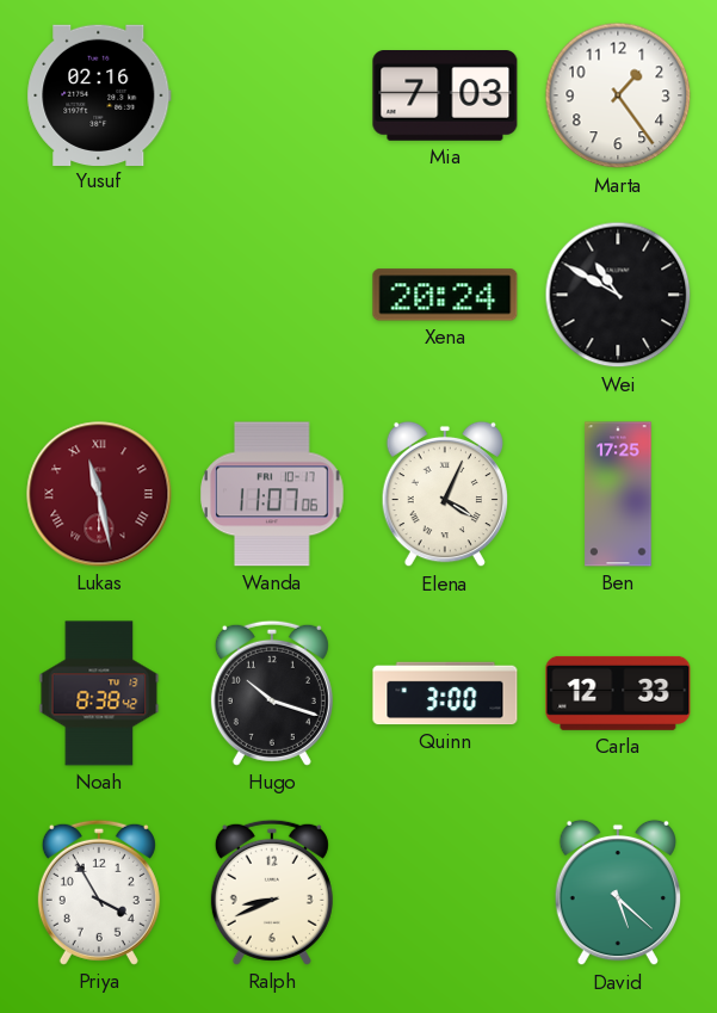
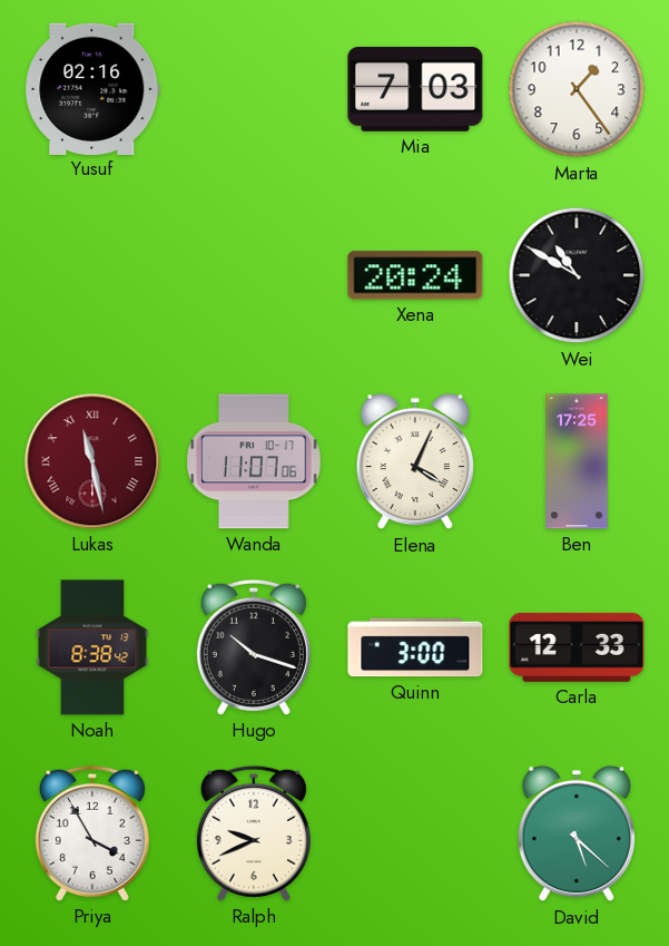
Ralph: 8:41 -> 9:41
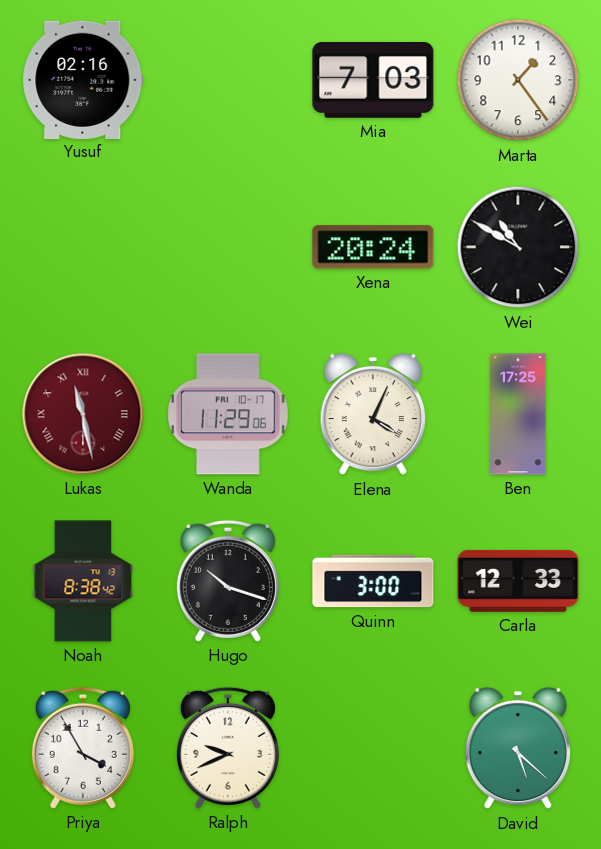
Wanda: 11:07 -> 11:29
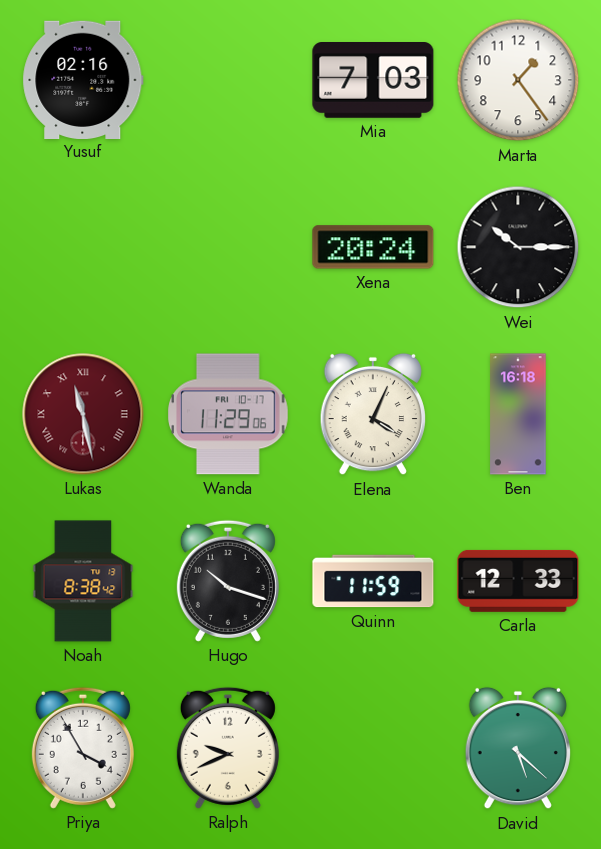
Wei: 10:50 -> 10:15
Ben: 17:25 -> 16:18
Quinn: 3:00 -> 11:59
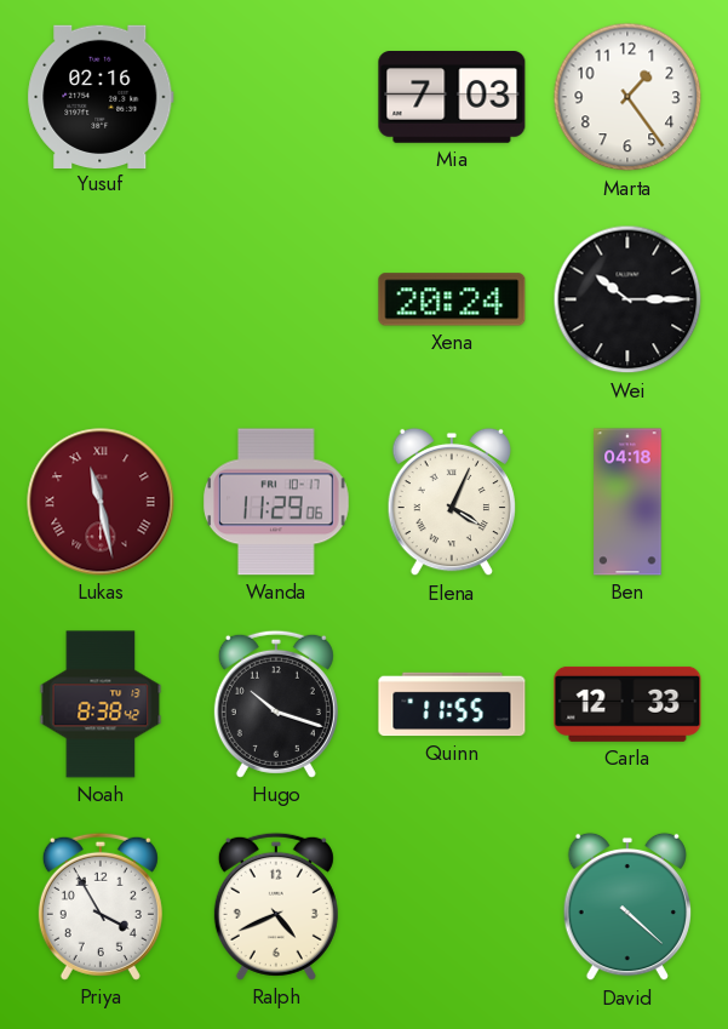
Ben: 16:18 -> 04:18
Quinn: 11:59 -> 11:55
Ralph: 9:41 -> 4:41
David: 5:22 -> 4:22
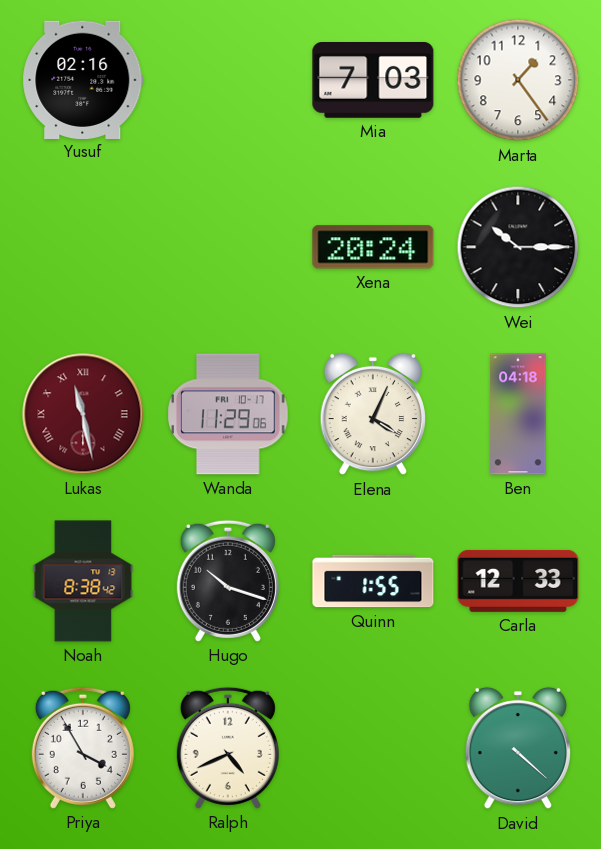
Quinn: 11:55 -> 1:55
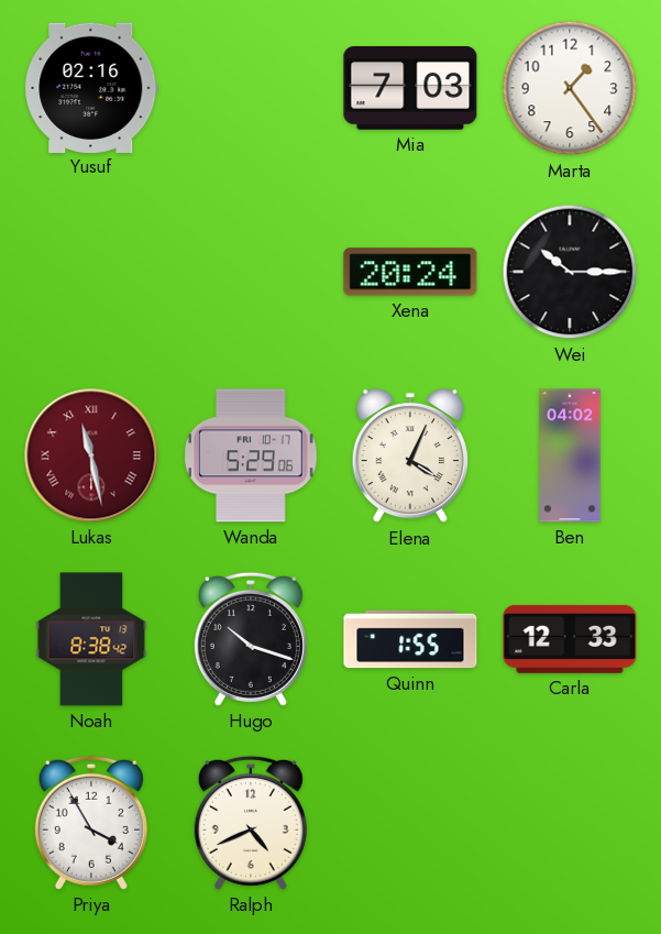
Wanda: 11:29 -> 5:29
Ben: 04:18 -> 04:02
David: 4:22 -> none
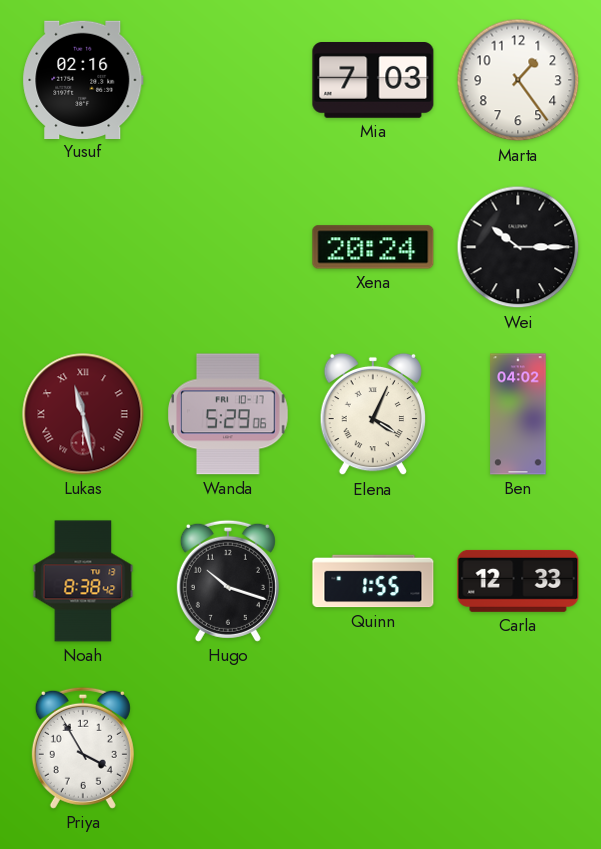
Ralph: 4:41 -> none
